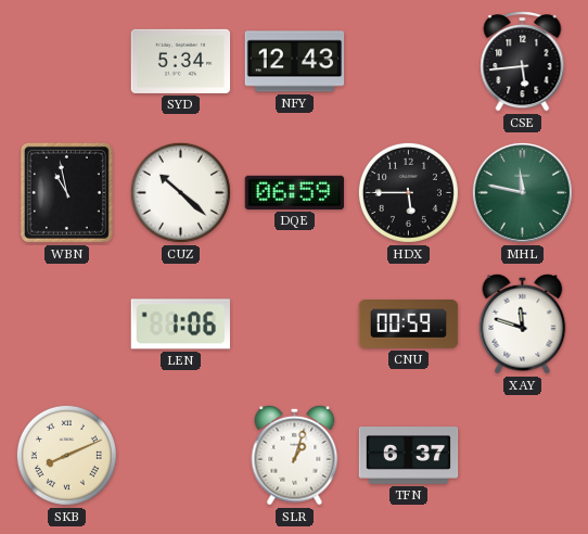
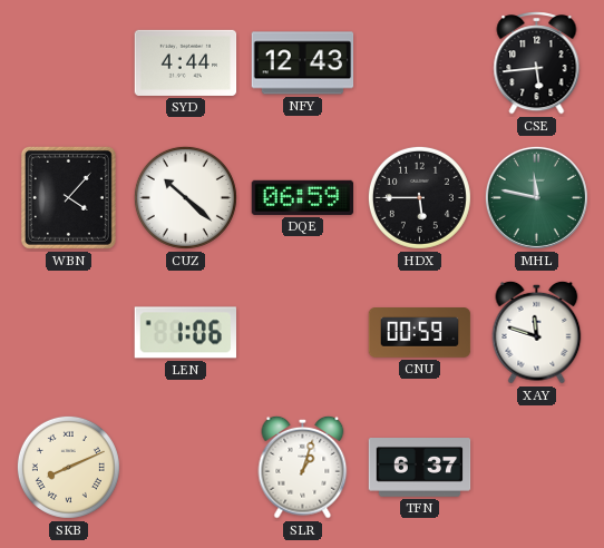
SYD: 5:34 -> 4:44
WBN: 10:58 -> 4:07
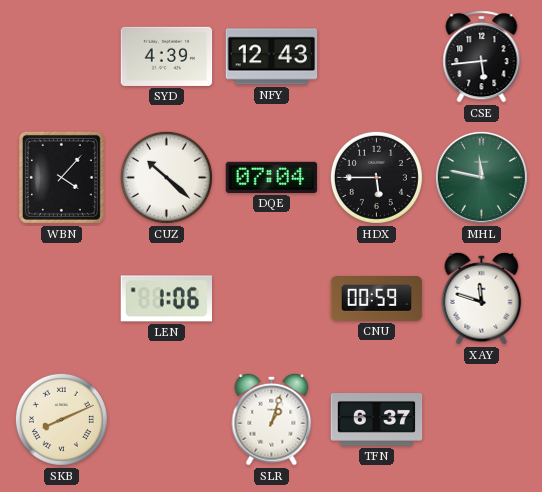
SYD: 4:44 -> 4:39
DQE: 06:59 -> 07:04
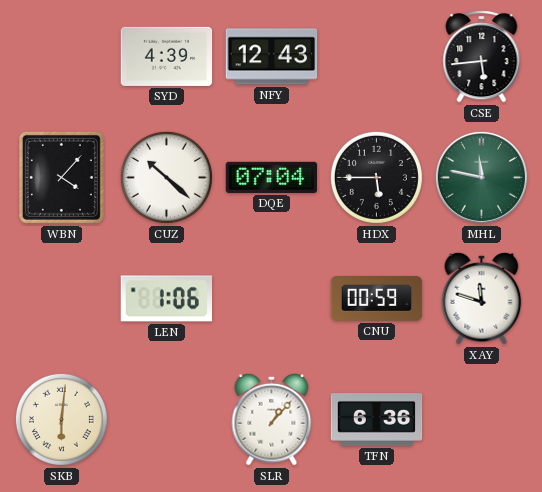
SKB: 8:11 -> 6:01
SLR: 1:03 -> 1:07
TFN: 6:37 -> 6:36
